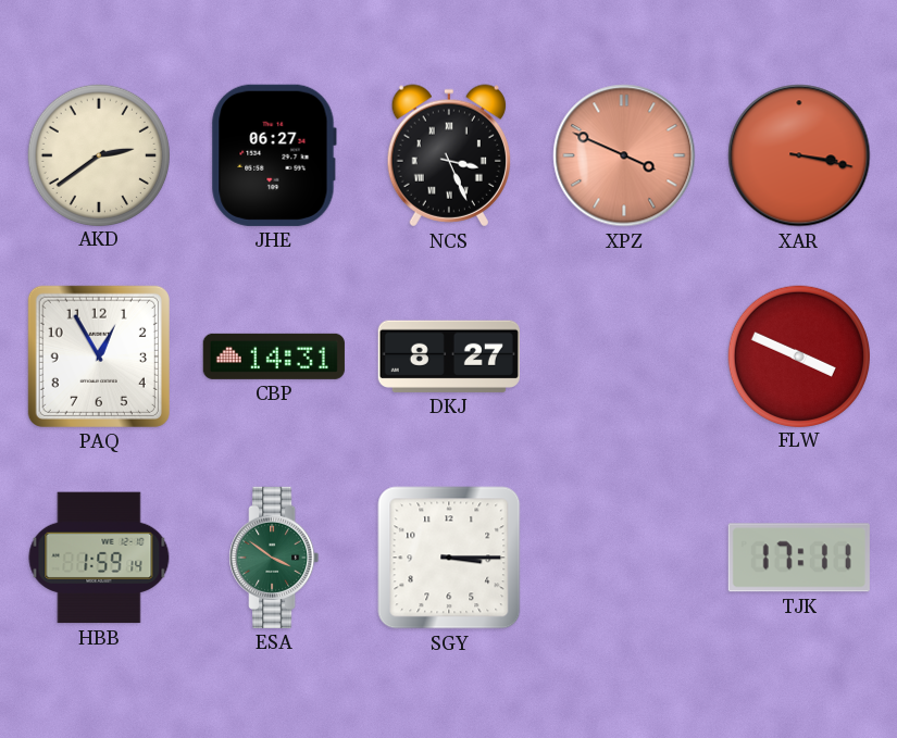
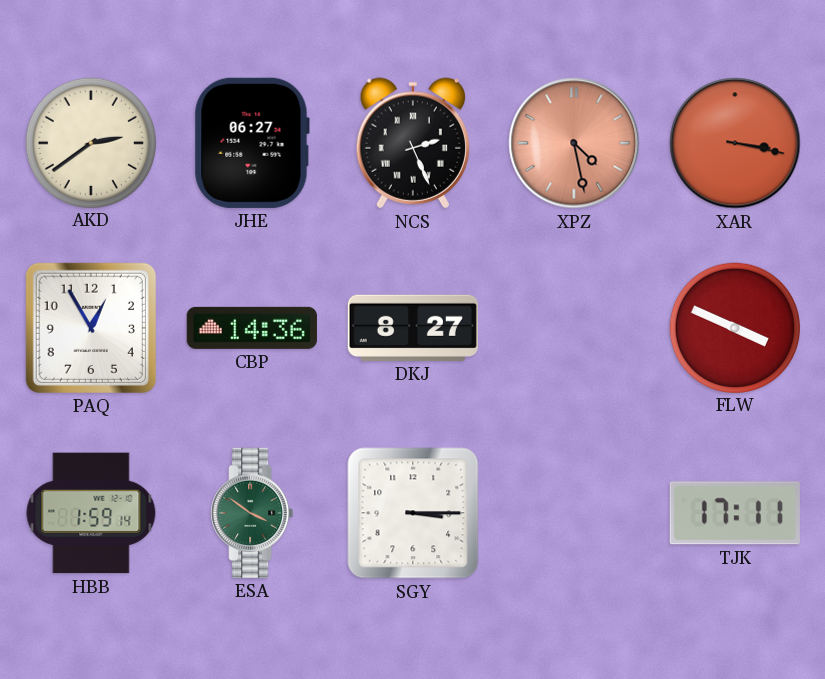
NCS: 3:26 -> 2:26
XPZ: 3:49 -> 4:28
CBP: 14:31 -> 14:36
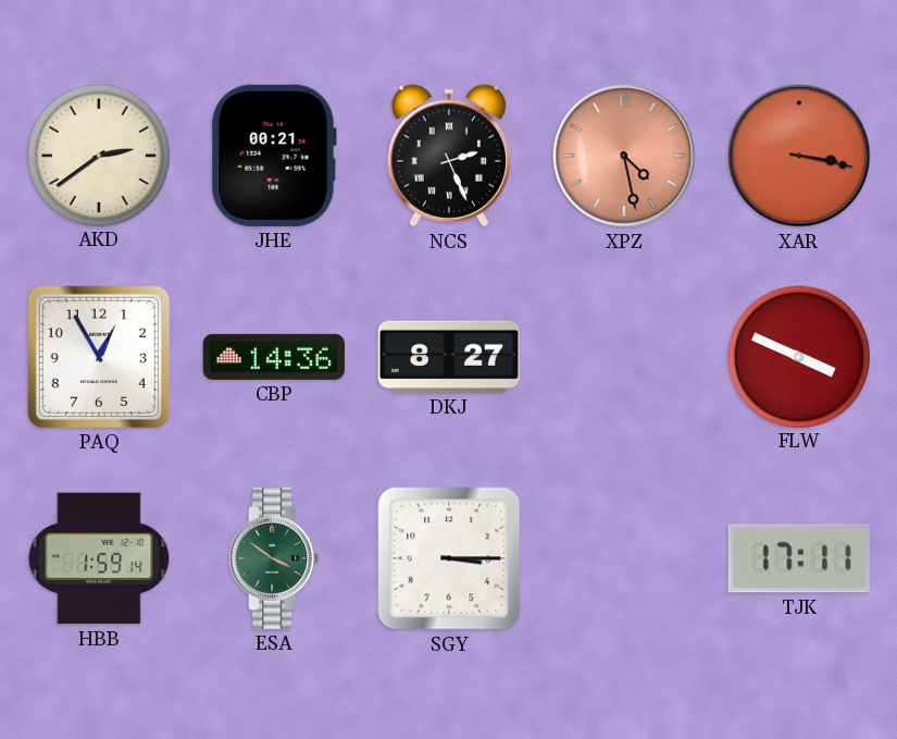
JHE: 06:27 -> 00:21
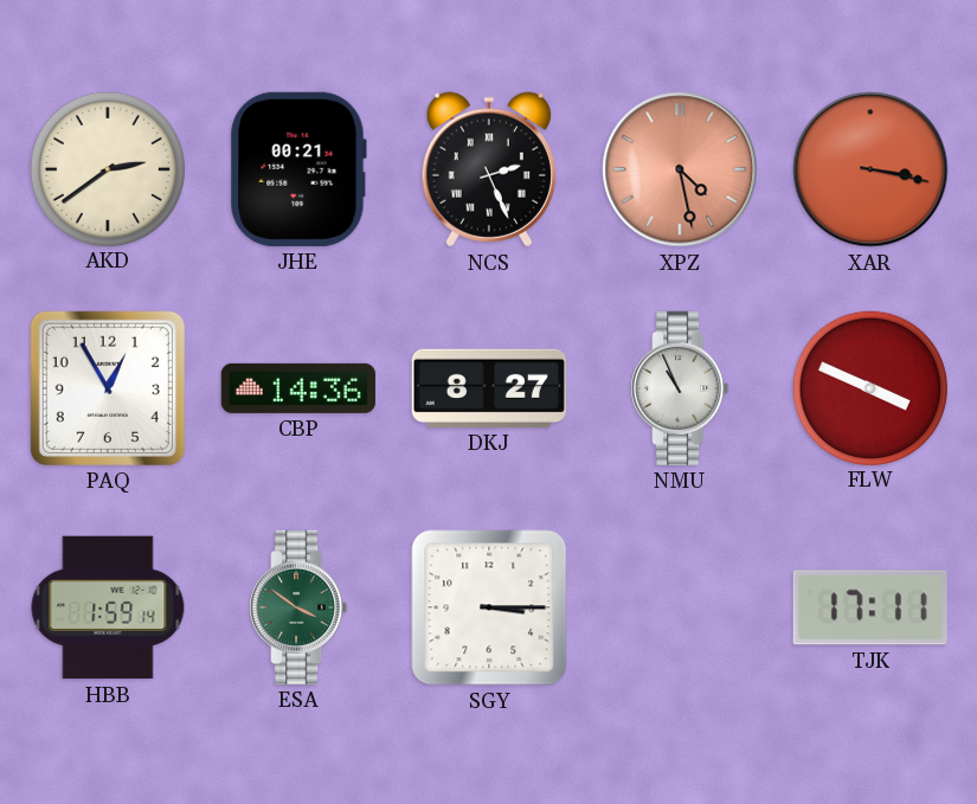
NMU: none -> 10:56
